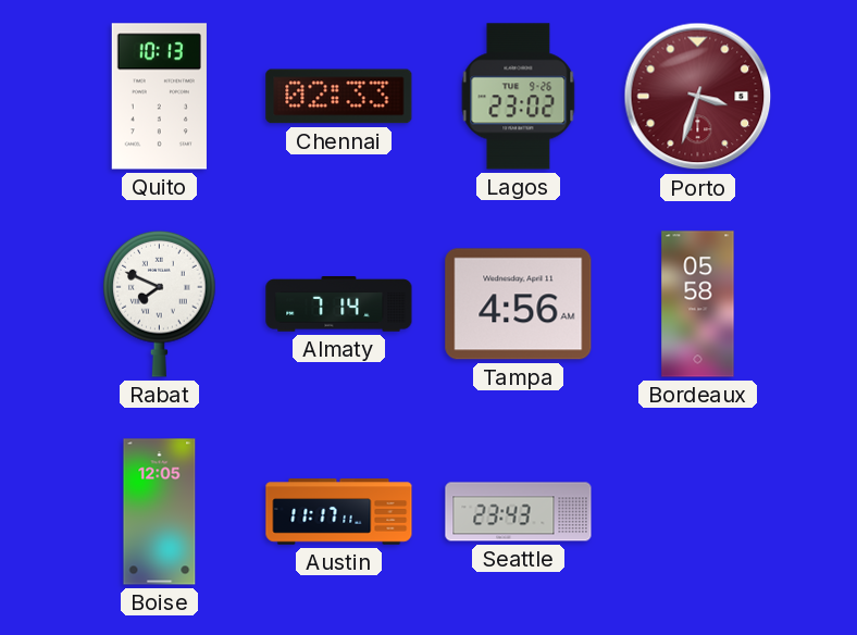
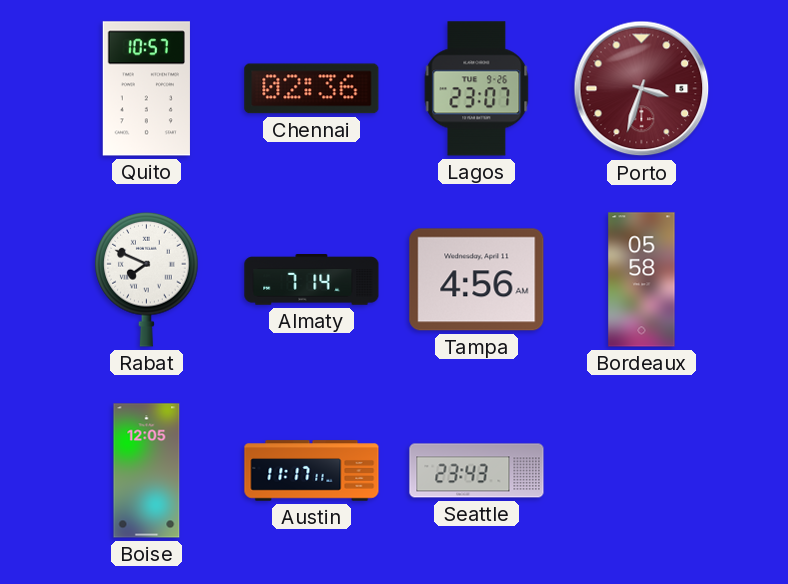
Quito: 10:13 -> 10:57
Chennai: 02:33 -> 02:36
Lagos: 23:02 -> 23:07
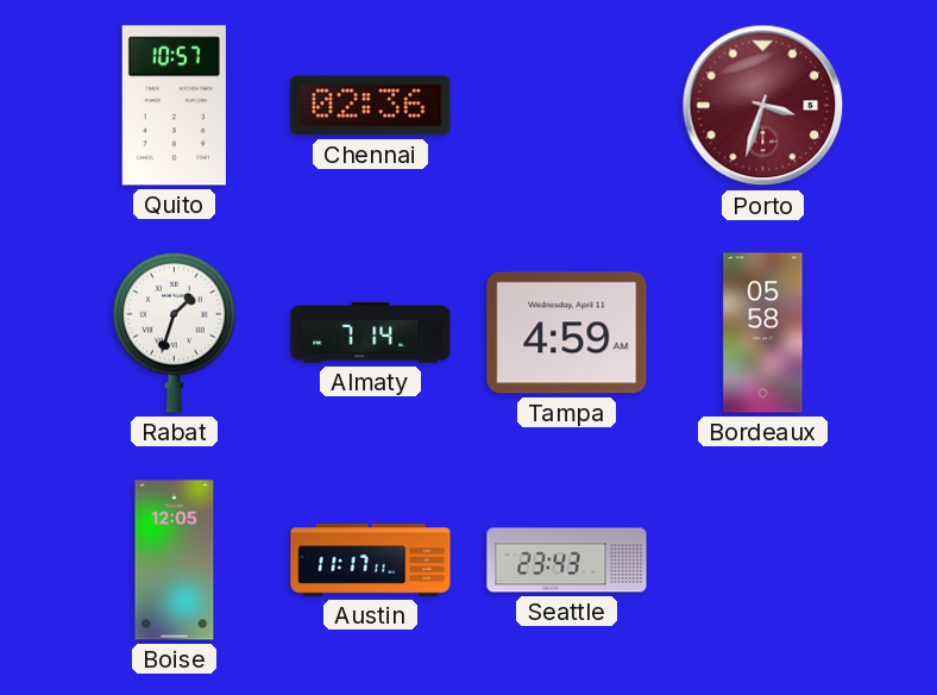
Lagos: 23:07 -> none
Rabat: 7:49 -> 1:33
Tampa: 4:56 -> 4:59
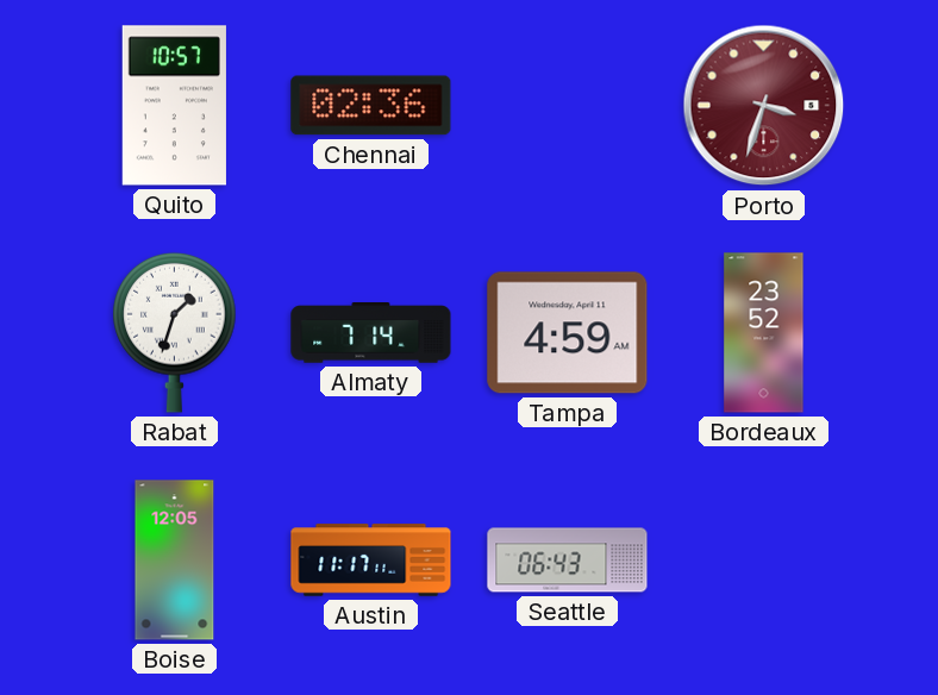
Bordeaux: 05:58 -> 23:52
Seattle: 23:43 -> 06:43
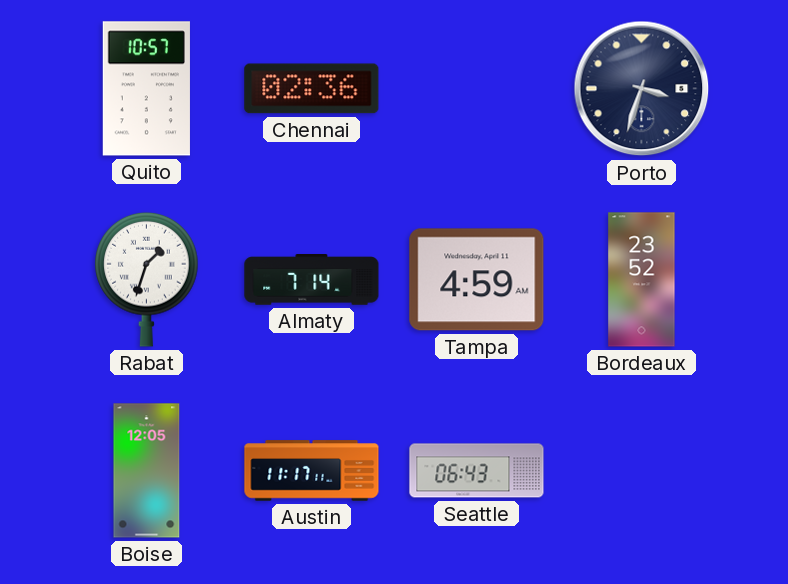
Porto dial: burgundy -> navy
